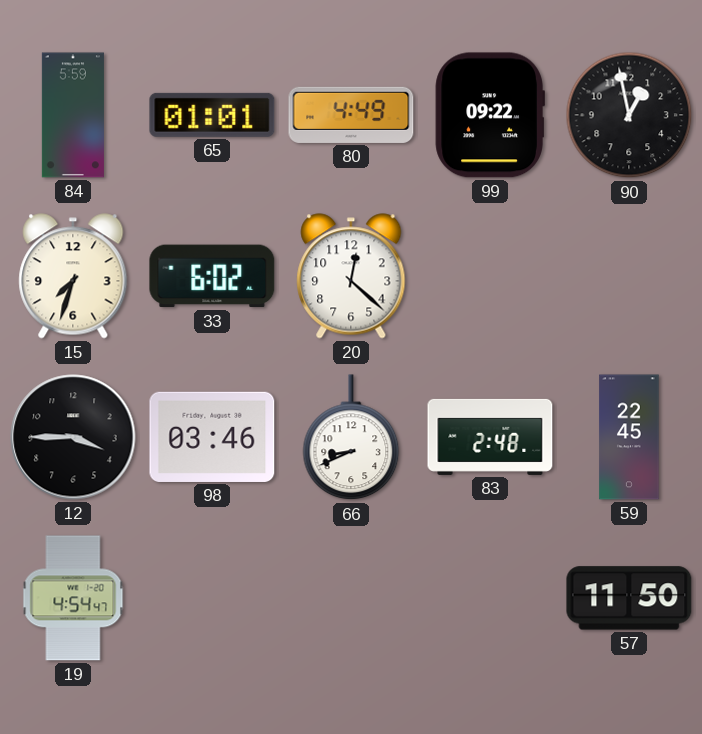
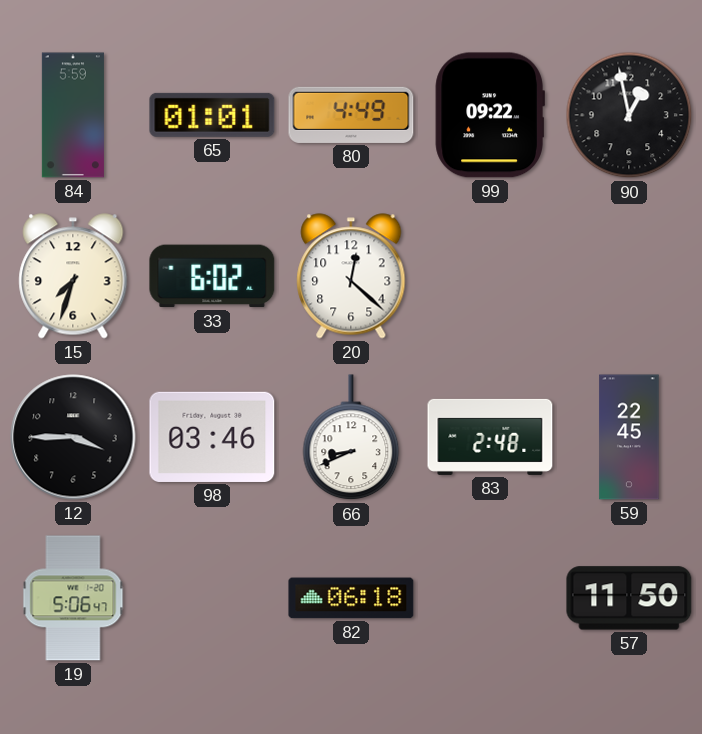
19: 4:54 -> 5:06
82: none -> 06:18
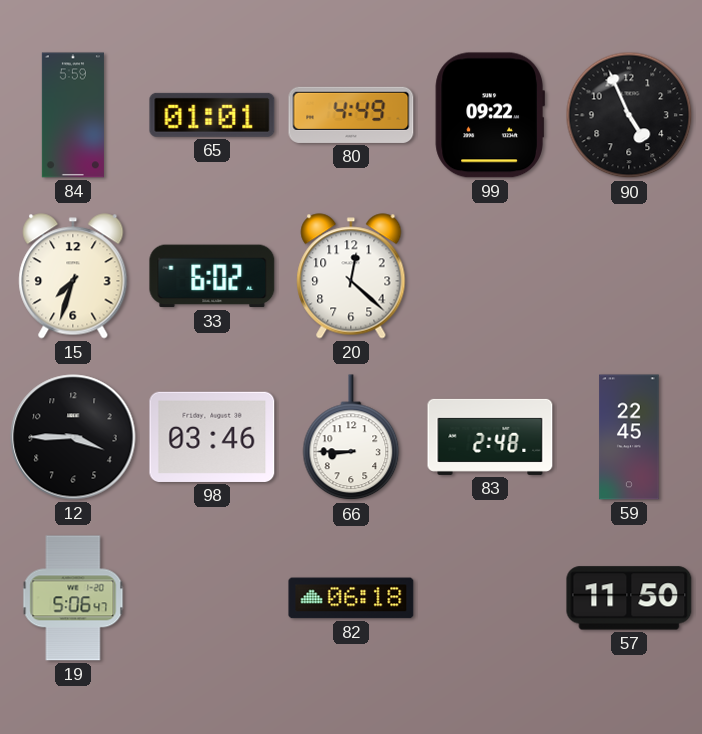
90: 12:58 -> 4:56
66: 8:41 -> 8:45
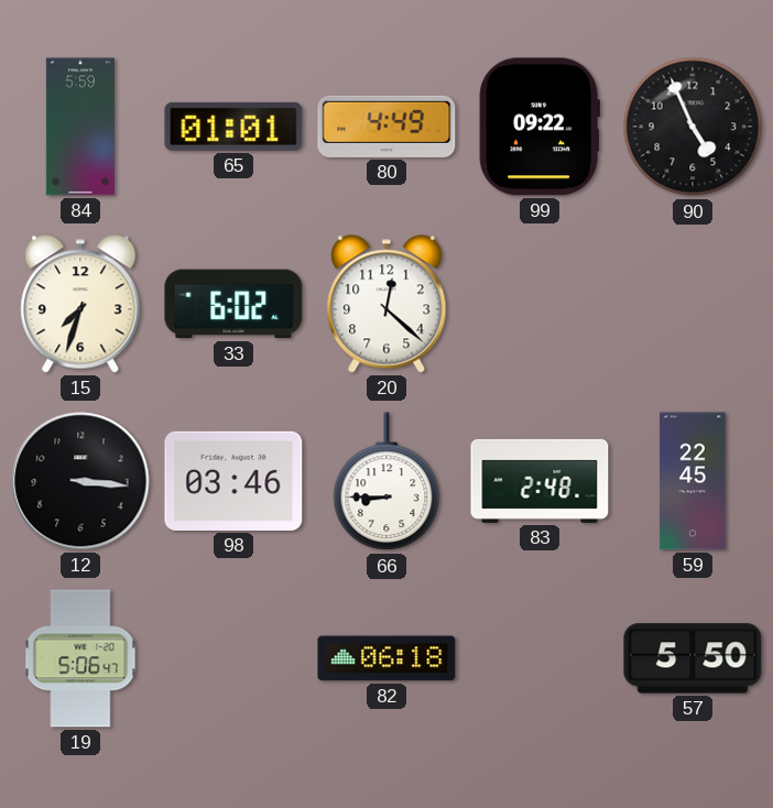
12: 3:45 -> 3:16
57: 11:50 -> 5:50
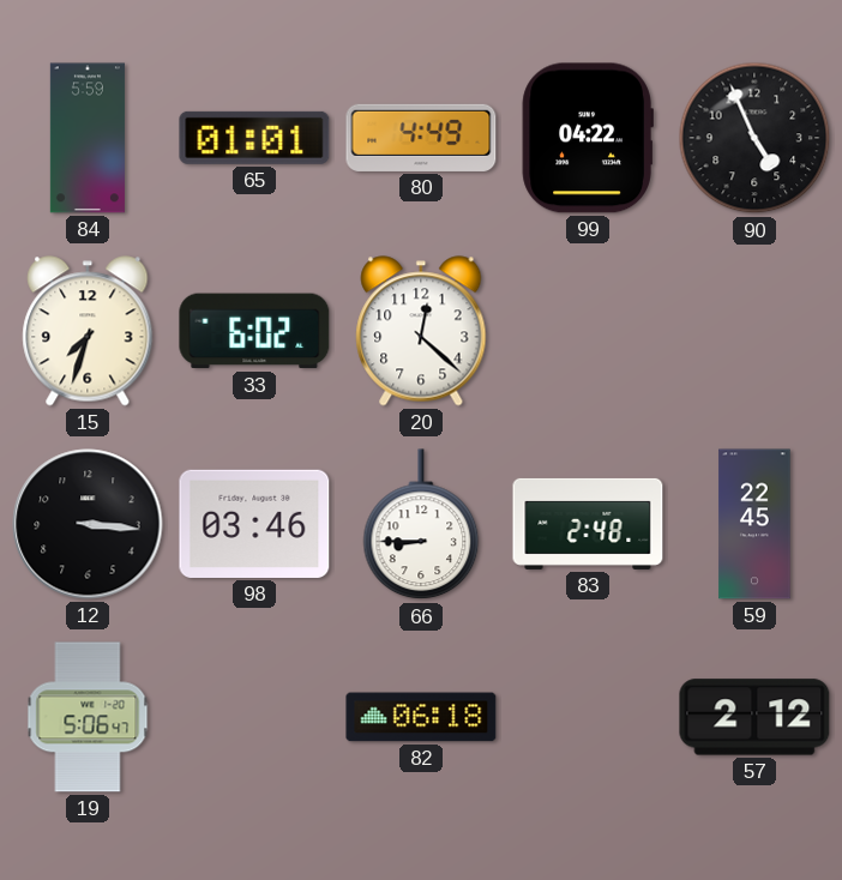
99: 09:22 -> 04:22
57: 5:50 -> 2:12
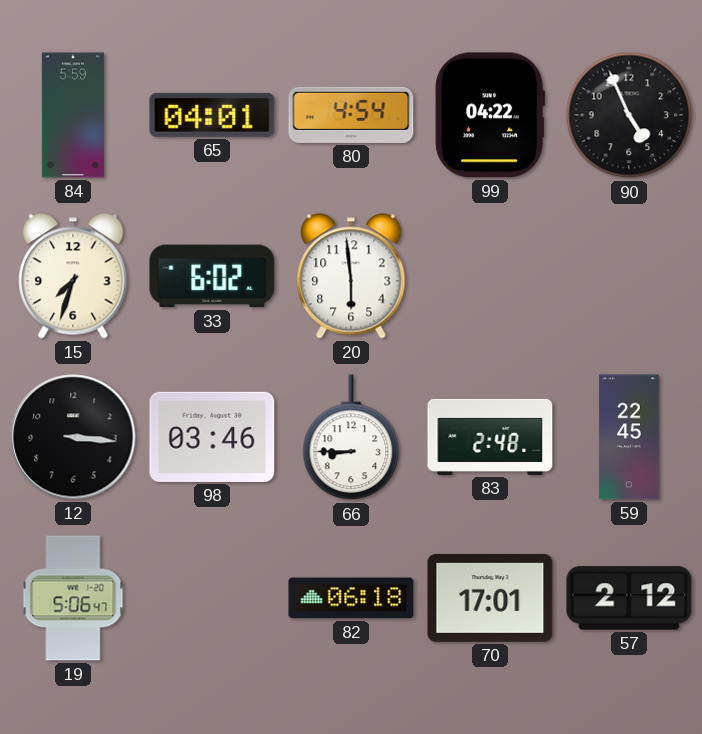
65: 01:01 -> 04:01
80: 4:49 -> 4:54
20: 12:22 -> 5:59
70: none -> 17:01
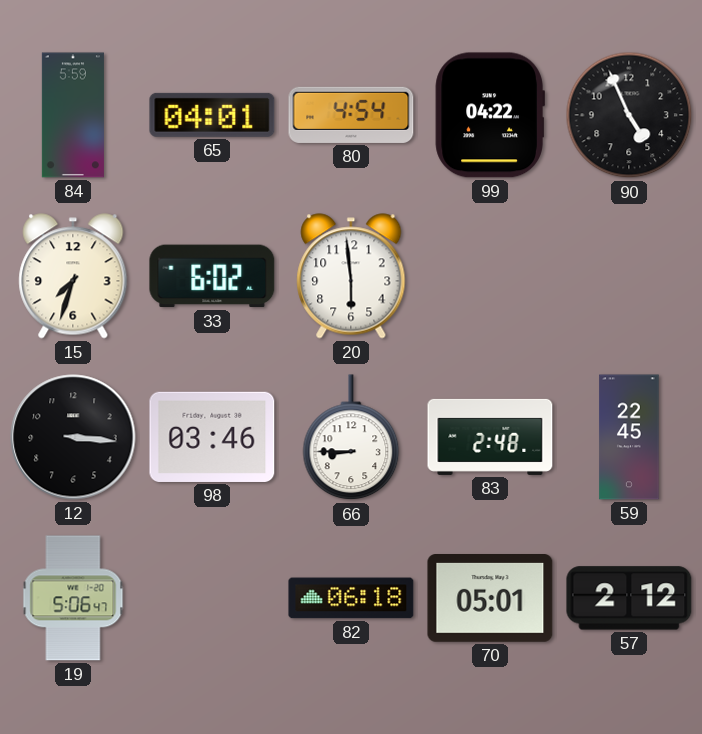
70: 17:01 -> 05:01
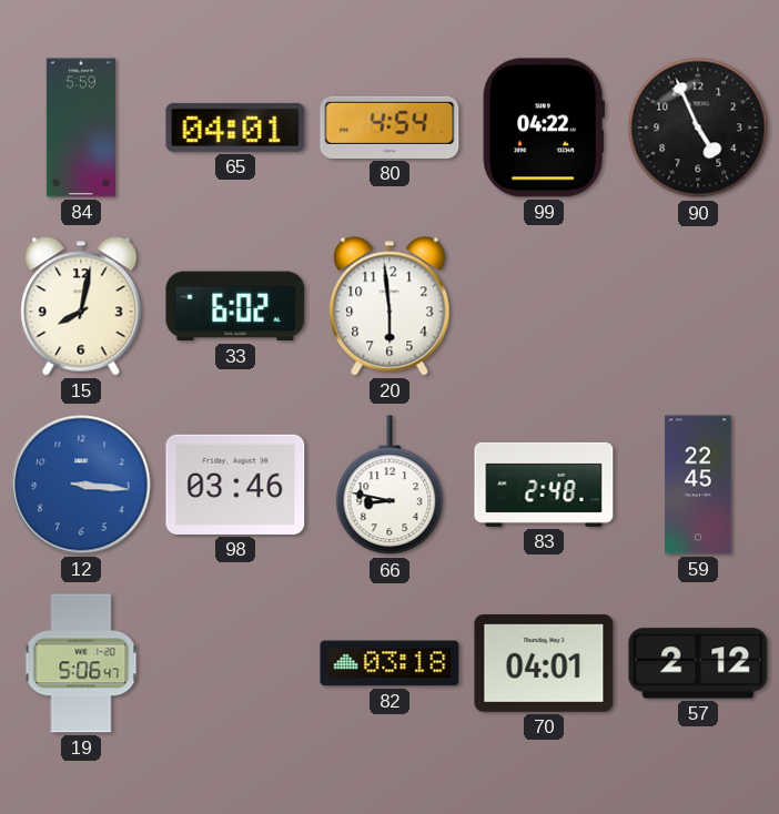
15: 7:33 -> 8:02
12 dial: black -> blue
66: 8:45 -> 8:47
82: 06:18 -> 03:18
70: 05:01 -> 04:01
